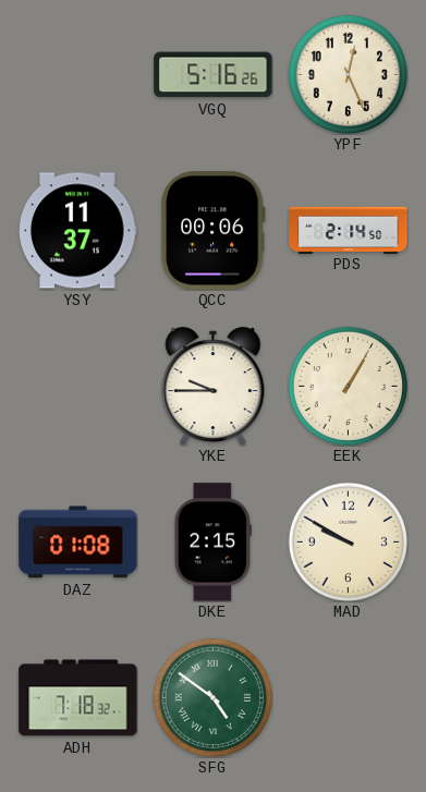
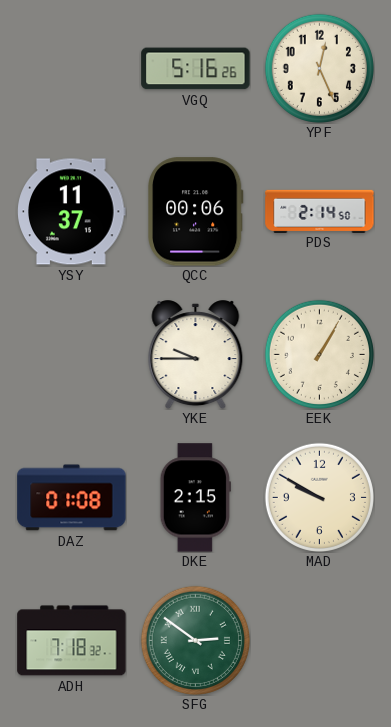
SFG: 4:51 -> 2:51
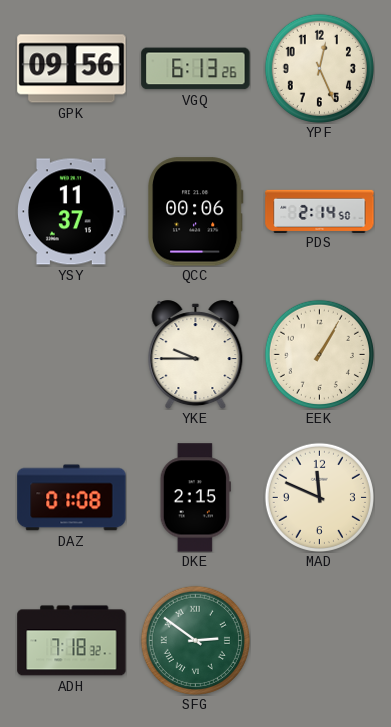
GPK: none -> 09:56
VGQ: 5:16 -> 6:13
MAD: 9:50 -> 11:49
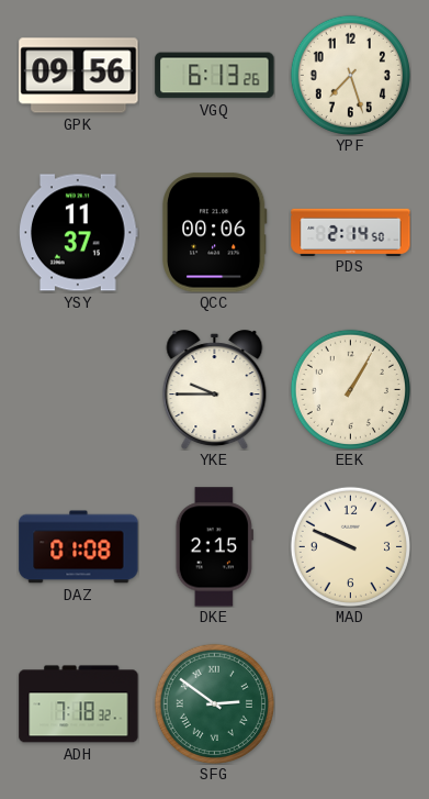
YPF: 12:26 -> 7:27
MAD: 11:49 -> 9:49
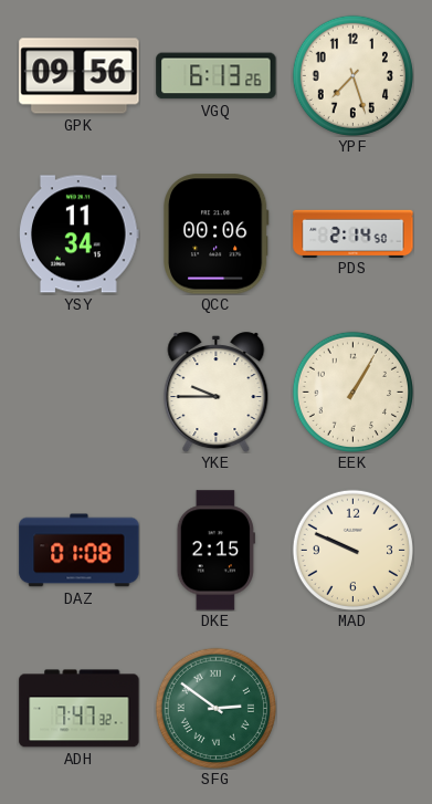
YSY: 11:37 -> 11:34
ADH: 7:18 -> 7:47
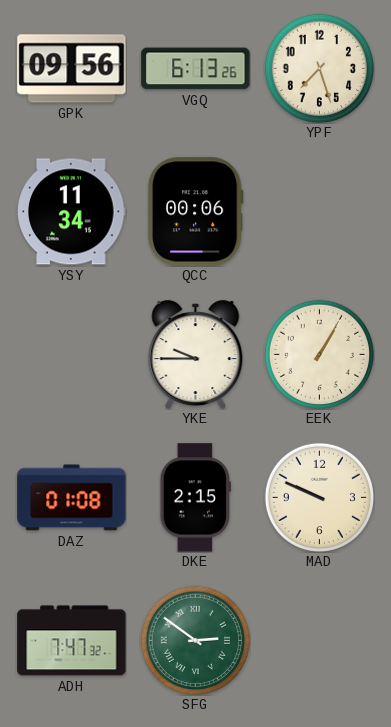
PDS: 2:14 -> none
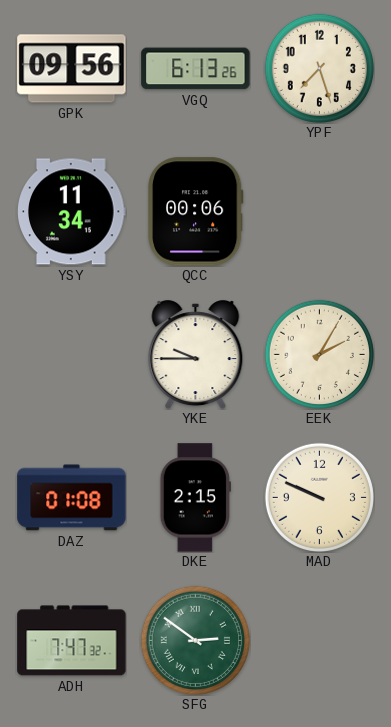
EEK: 1:05 -> 2:05
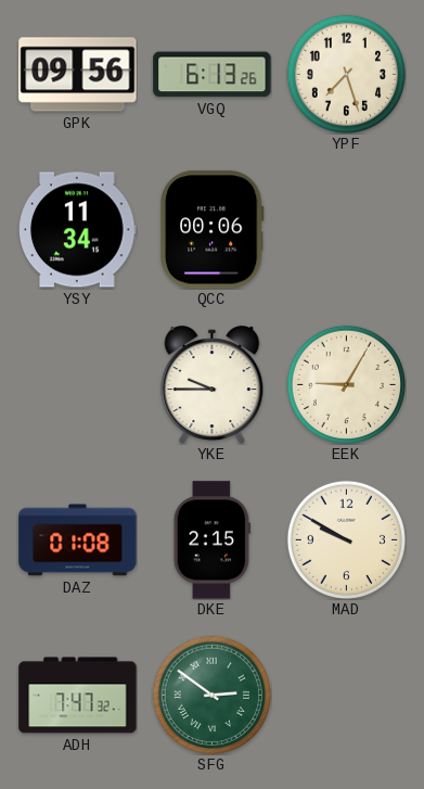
EEK: 2:05 -> 9:05
MAD: 9:49 -> 9:50
